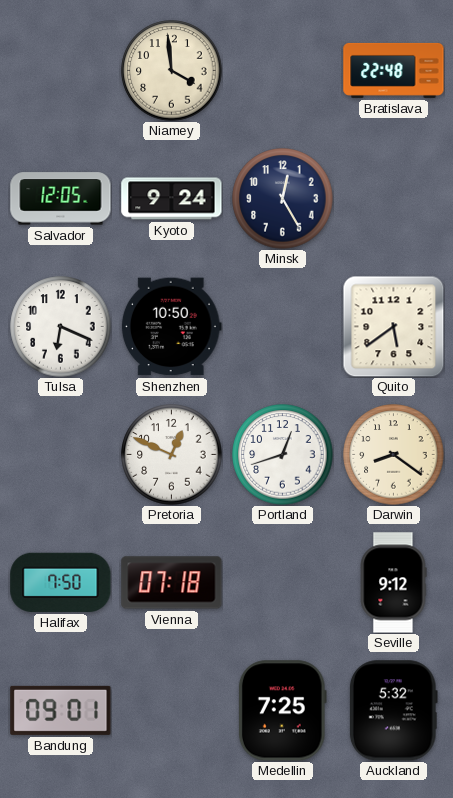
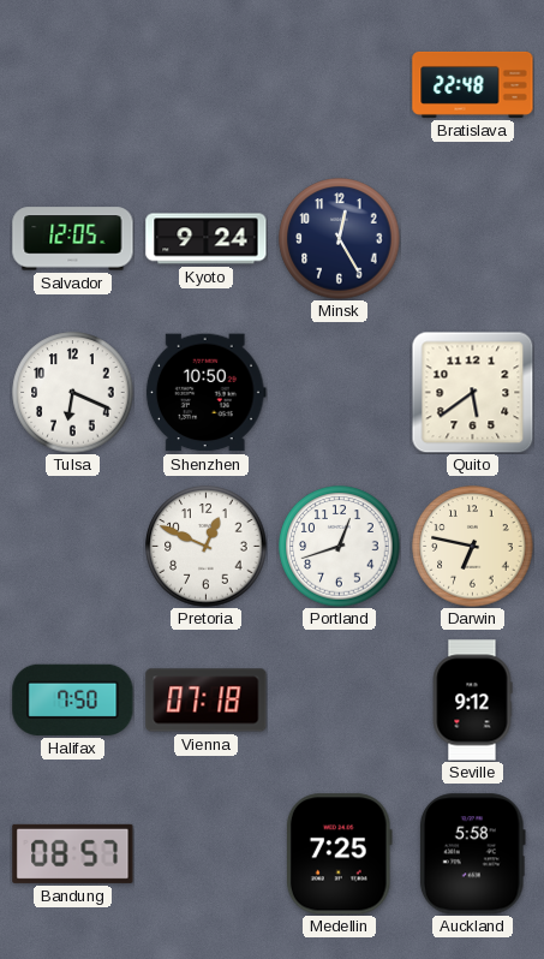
Niamey: 3:59 -> none
Darwin: 8:21 -> 6:47
Bandung: 09:01 -> 08:57
Auckland: 5:32 -> 5:58
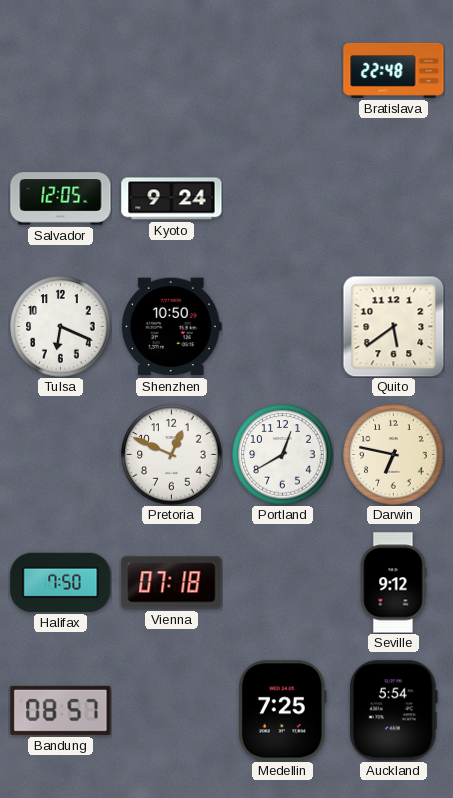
Minsk: 12:25 -> none
Portland: 12:42 -> 12:40
Auckland: 5:58 -> 5:54
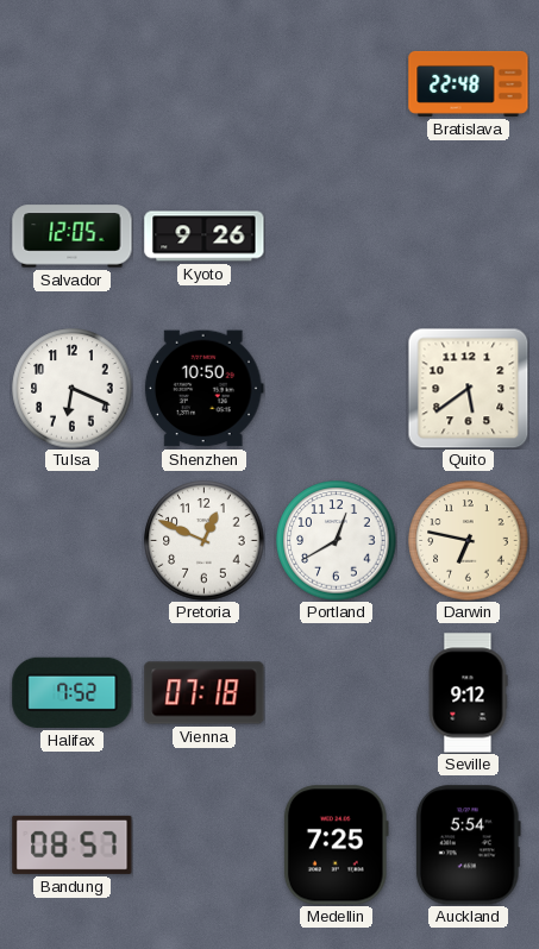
Kyoto: 9:24 -> 9:26
Halifax: 7:50 -> 7:52
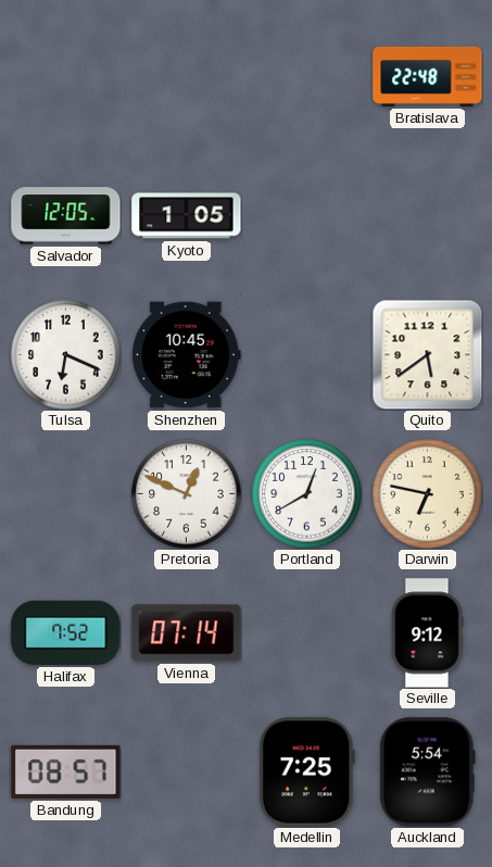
Kyoto: 9:26 -> 1:05
Shenzhen: 10:50 -> 10:45
Vienna: 07:18 -> 07:14
